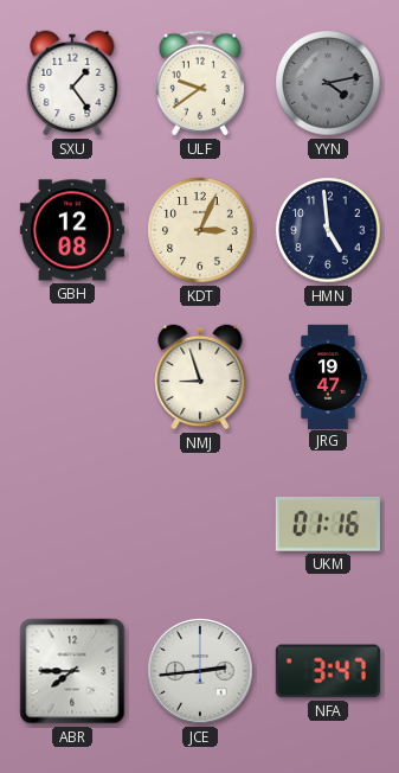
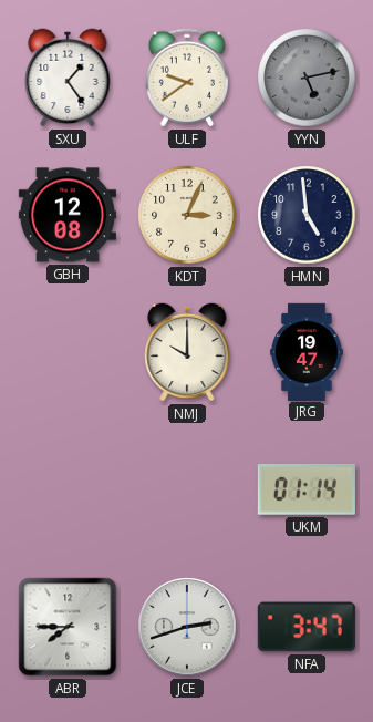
YYN: 4:13 -> 5:13
NMJ: 8:57 -> 10:00
UKM: 01:16 -> 01:14
JCE: 2:44 -> 2:42
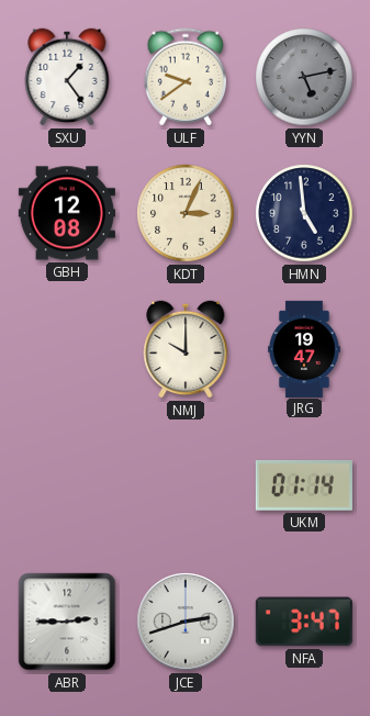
ABR: 7:45 -> 2:45
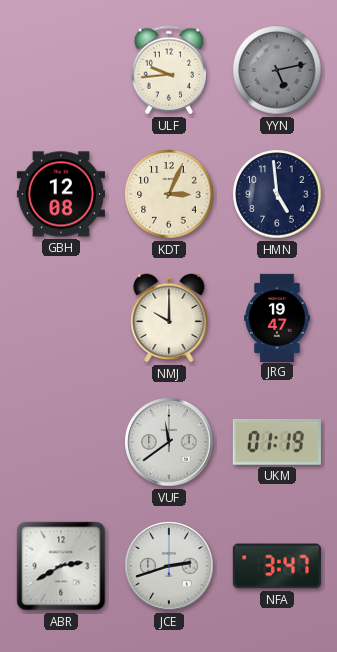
SXU: 1:24 -> none
ULF: 9:39 -> 9:44
VUF: none -> 11:39
UKM: 01:14 -> 01:19
ABR: 2:45 -> 2:40
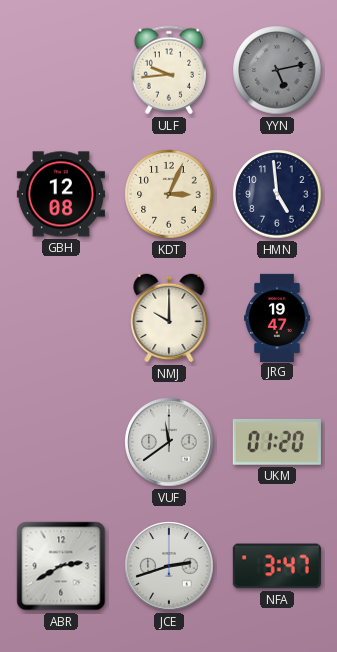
UKM: 01:19 -> 01:20
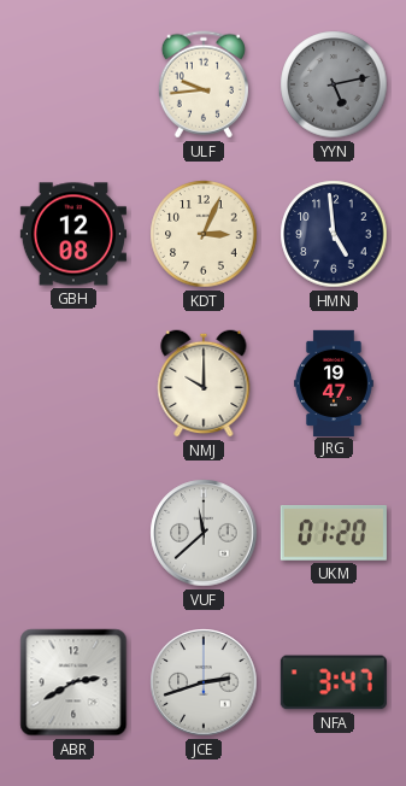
VUF: 11:39 -> 11:38
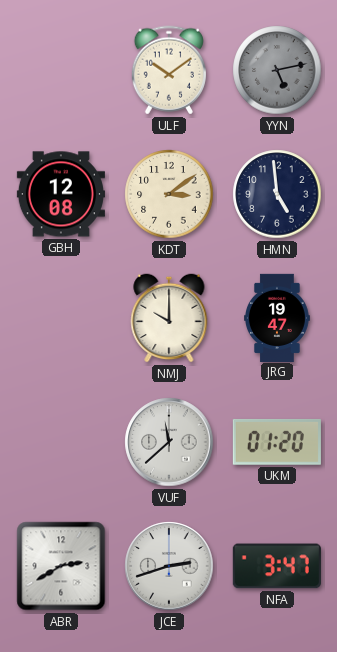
ULF: 9:44 -> 10:09
KDT: 3:04 -> 3:09
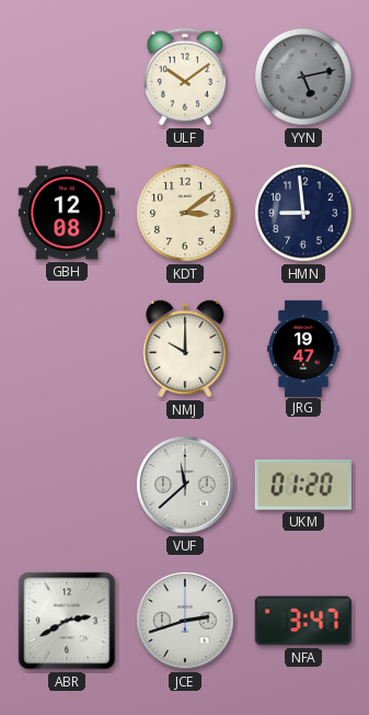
HMN: 4:59 -> 8:59
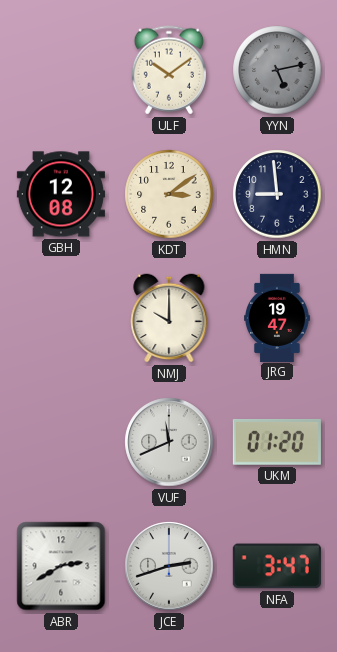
VUF: 11:38 -> 11:41
